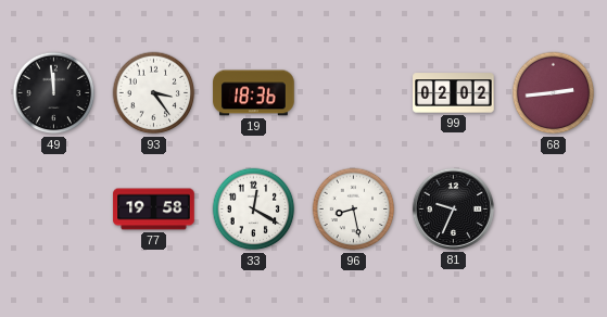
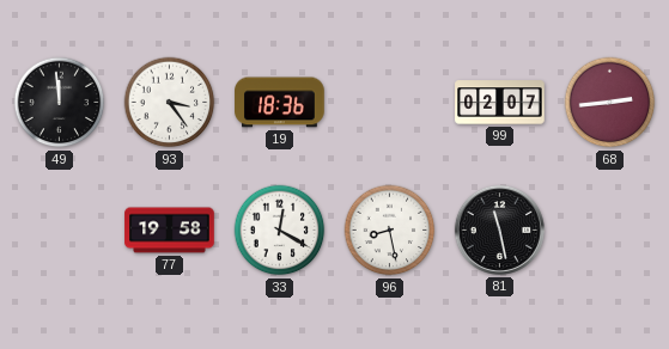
99: 02:02 -> 02:07
81: 9:34 -> 11:28
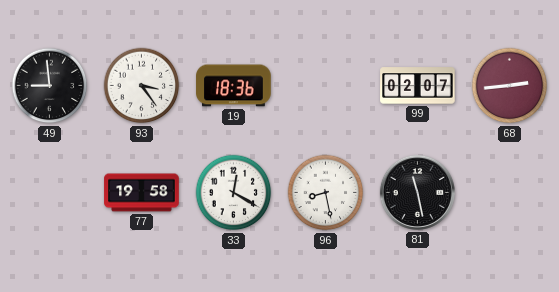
49: 11:59 -> 8:59
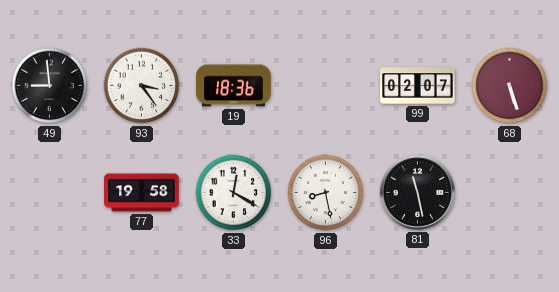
68: 2:44 -> 5:27
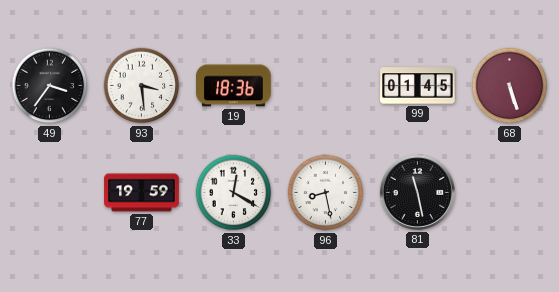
49: 8:59 -> 3:36
93: 3:24 -> 3:29
99: 02:07 -> 01:45
77: 19:58 -> 19:59
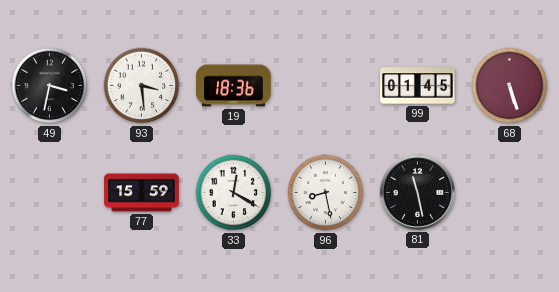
49: 3:36 -> 3:32
77: 19:59 -> 15:59
